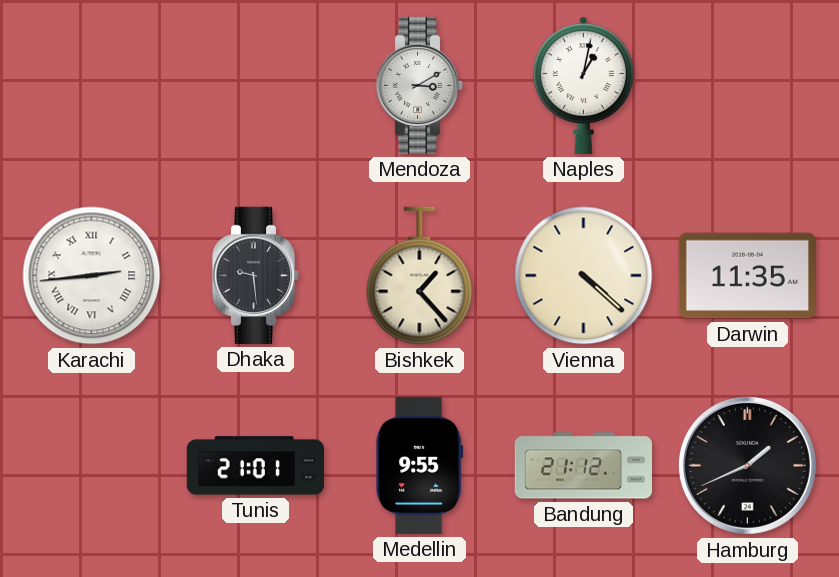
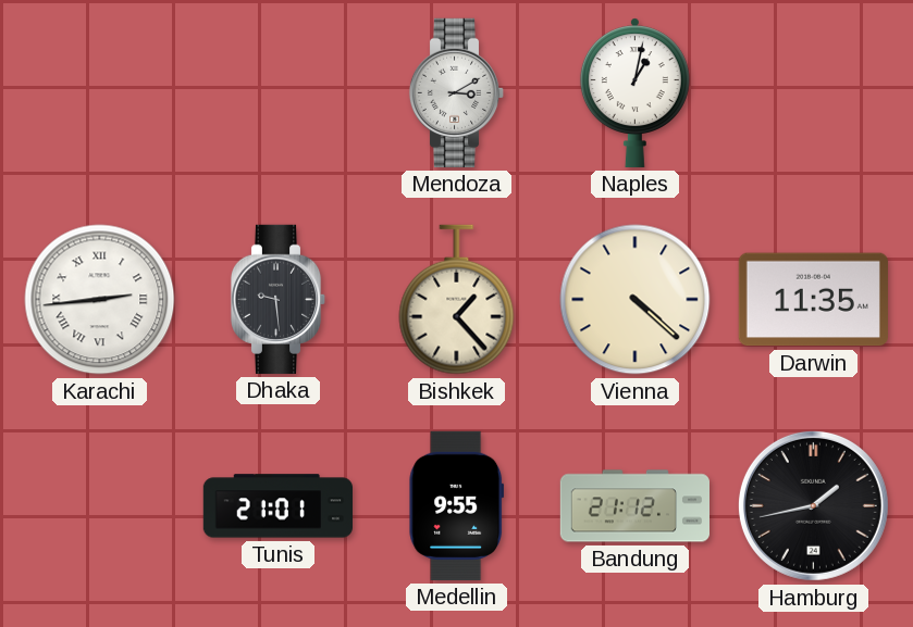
Hamburg: 1:41 -> 1:43
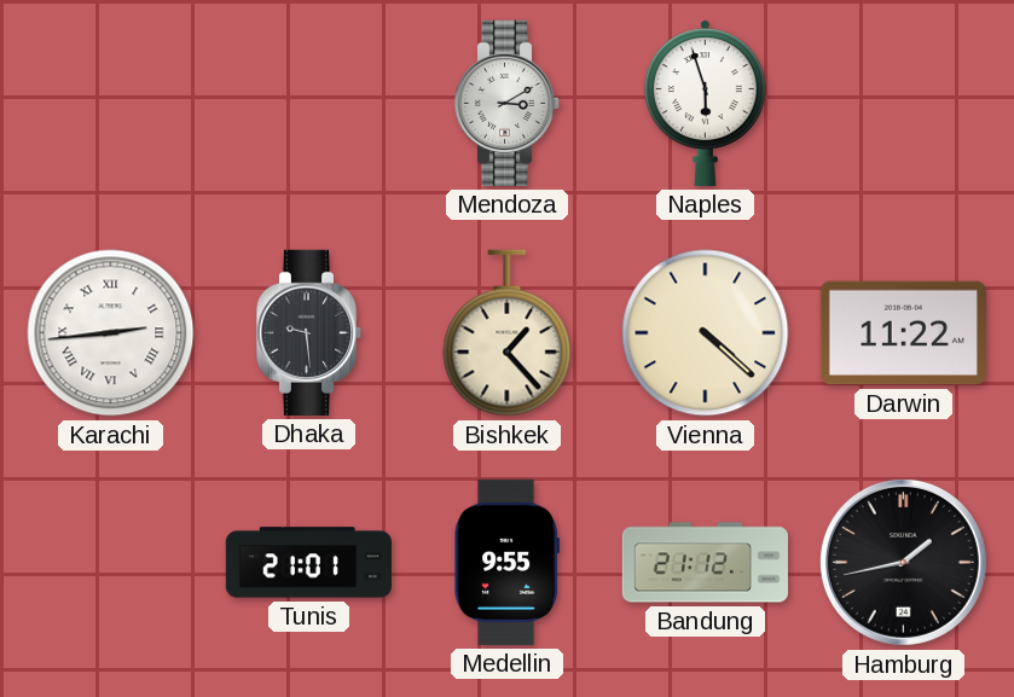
Naples: 1:02 -> 5:57
Darwin: 11:35 -> 11:22
